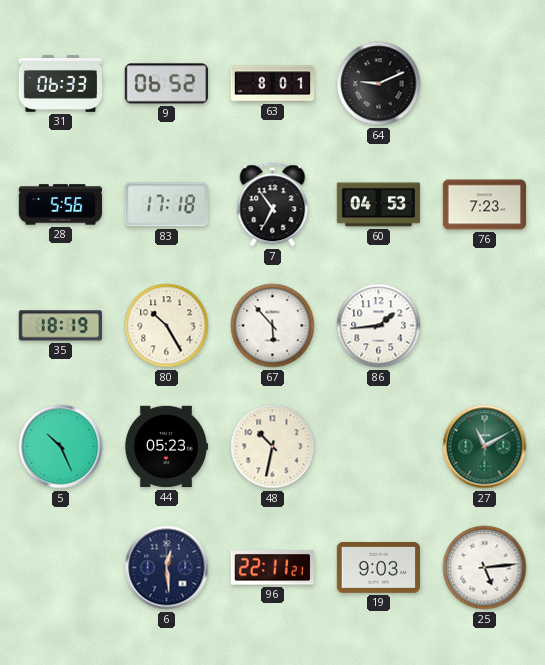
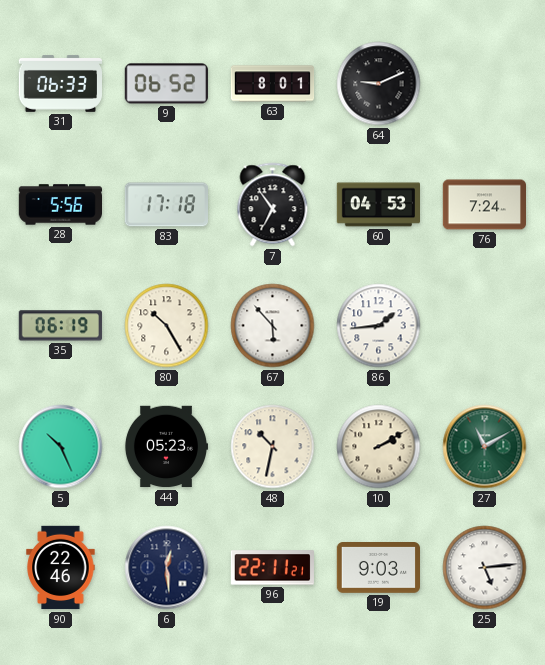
76: 7:23 -> 7:24
35: 18:19 -> 06:19
10: none -> 2:10
90: none -> 22:46
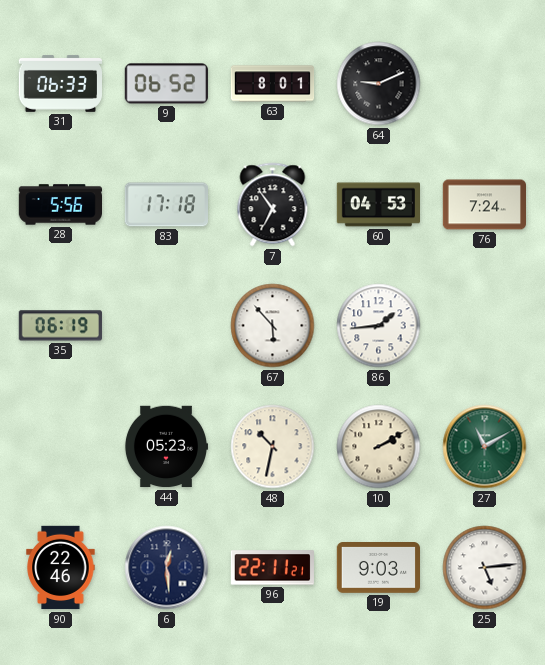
80: 10:25 -> none
5: 10:26 -> none
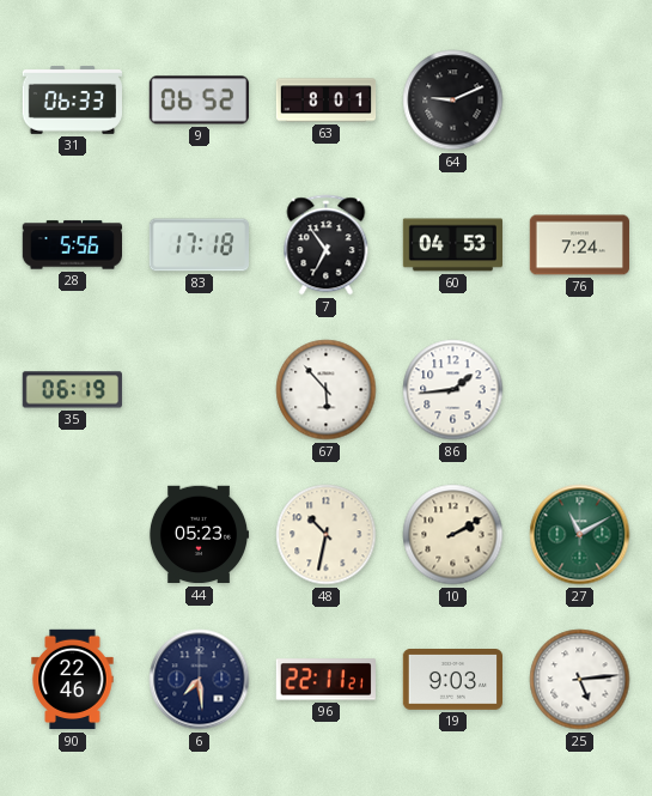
6: 12:29 -> 7:29
